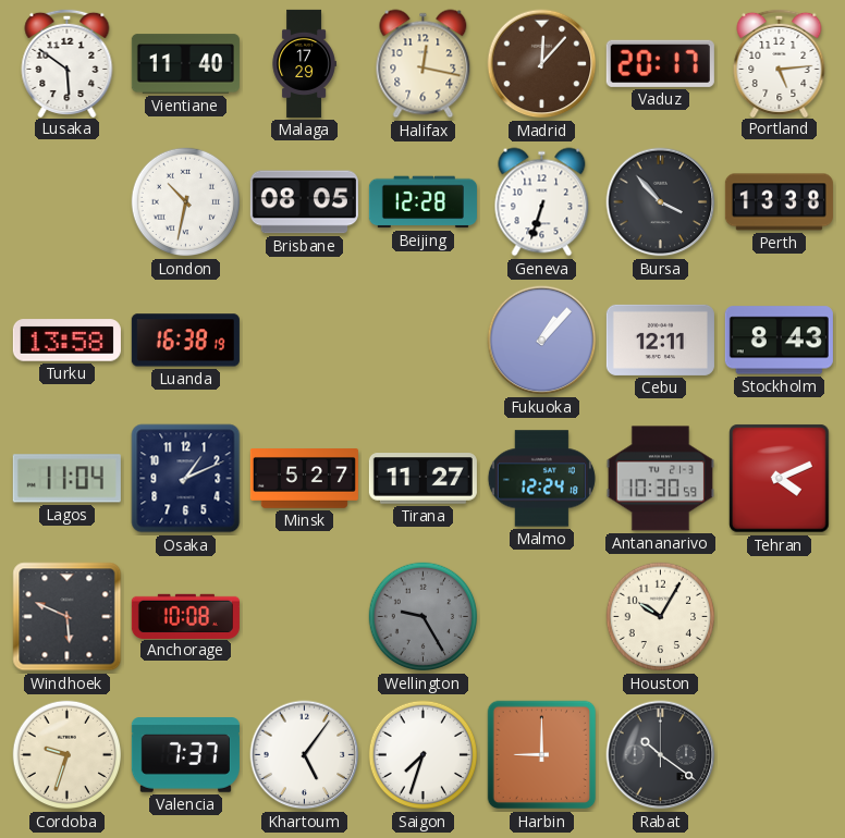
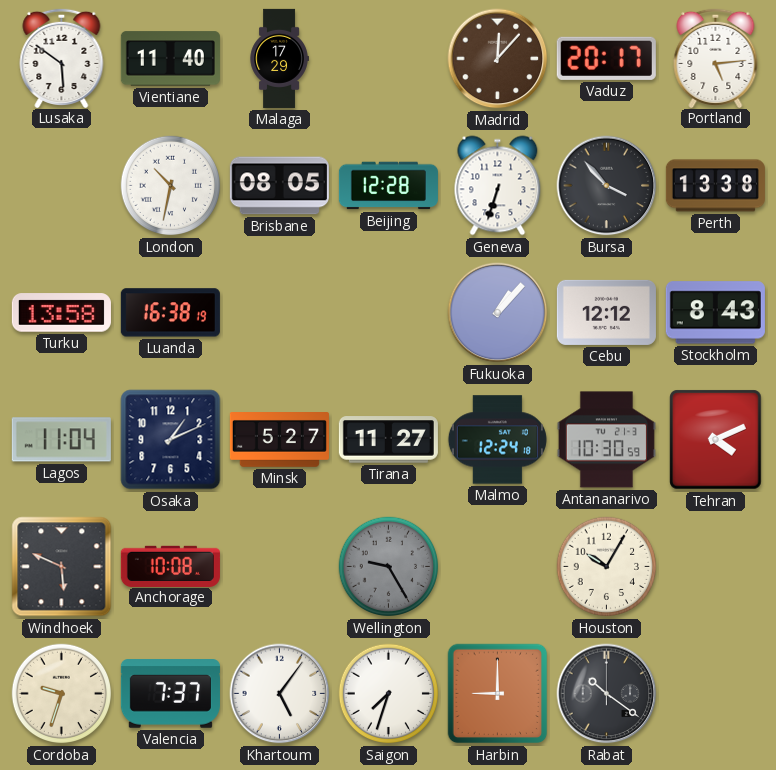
Halifax: 12:17 -> none
Cebu: 12:11 -> 12:12
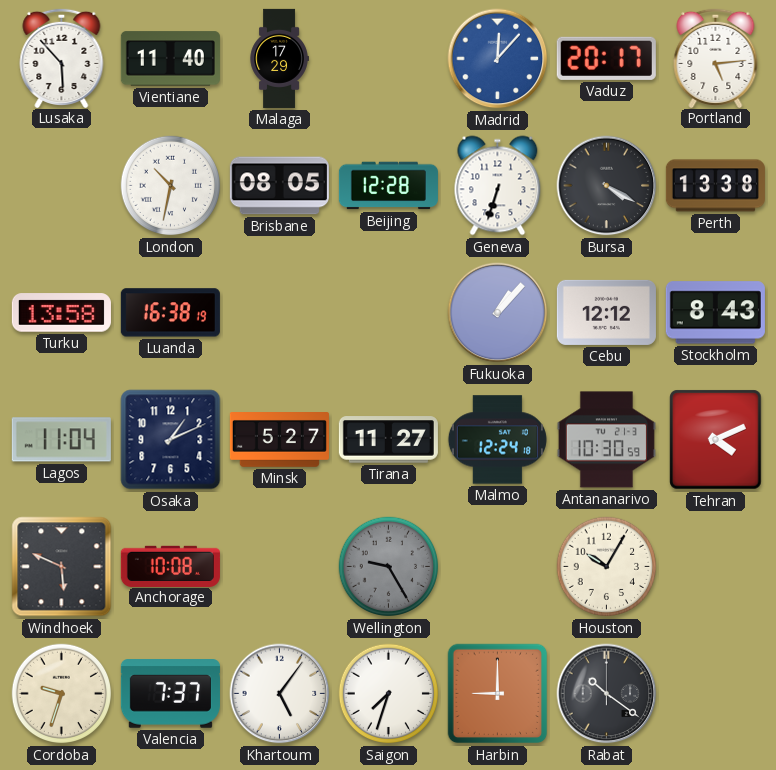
Lusaka: 5:51 -> 5:53
Madrid dial: brown -> blue
Bursa: 3:53 -> 4:20
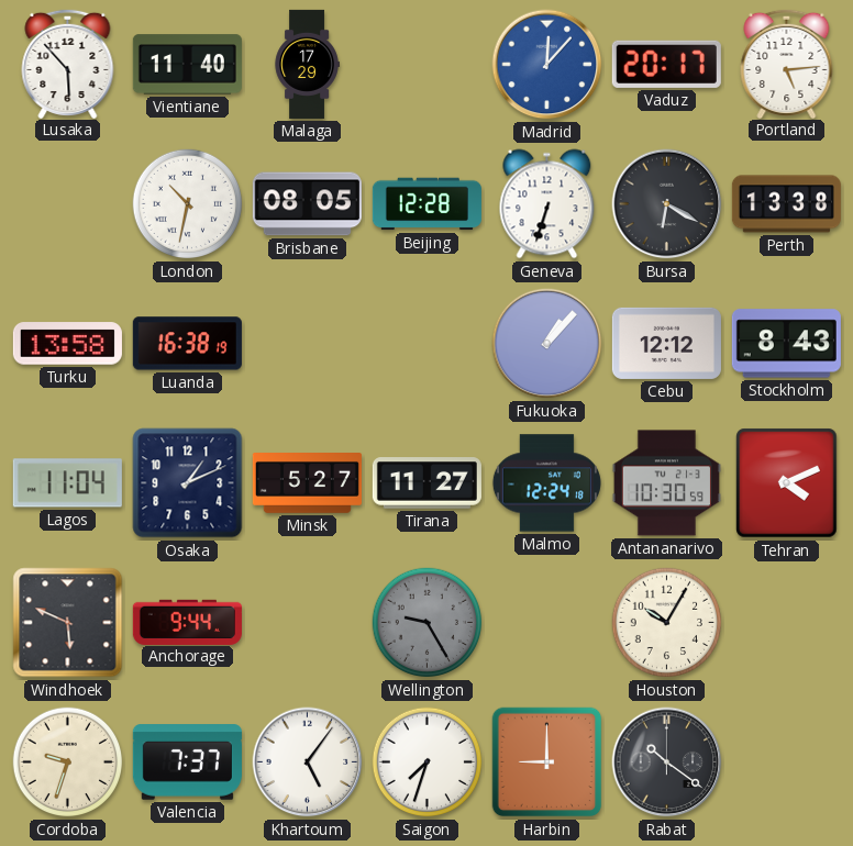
Bursa: 4:20 -> 6:20
Anchorage: 10:08 -> 9:44
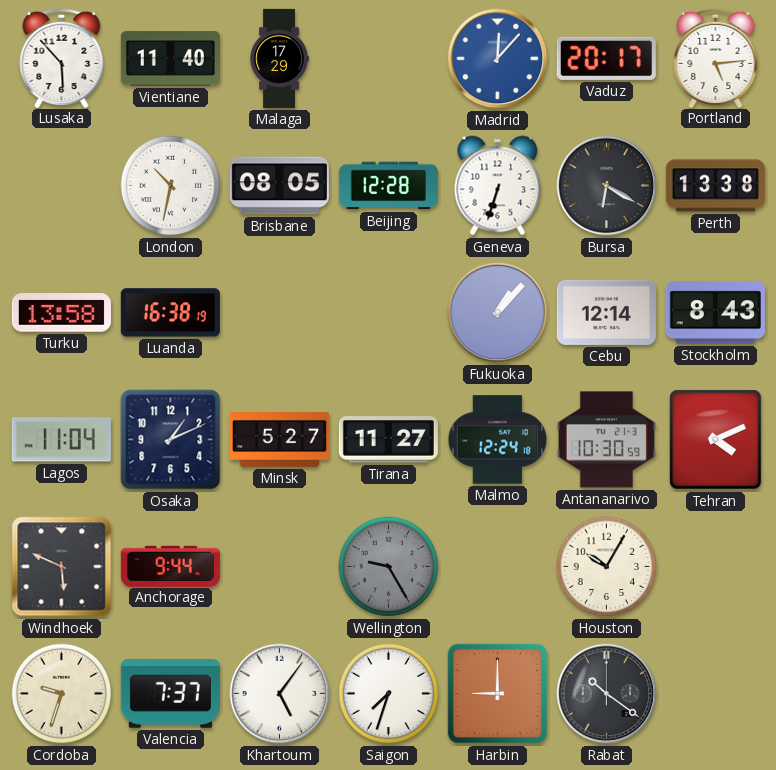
Cebu: 12:12 -> 12:14
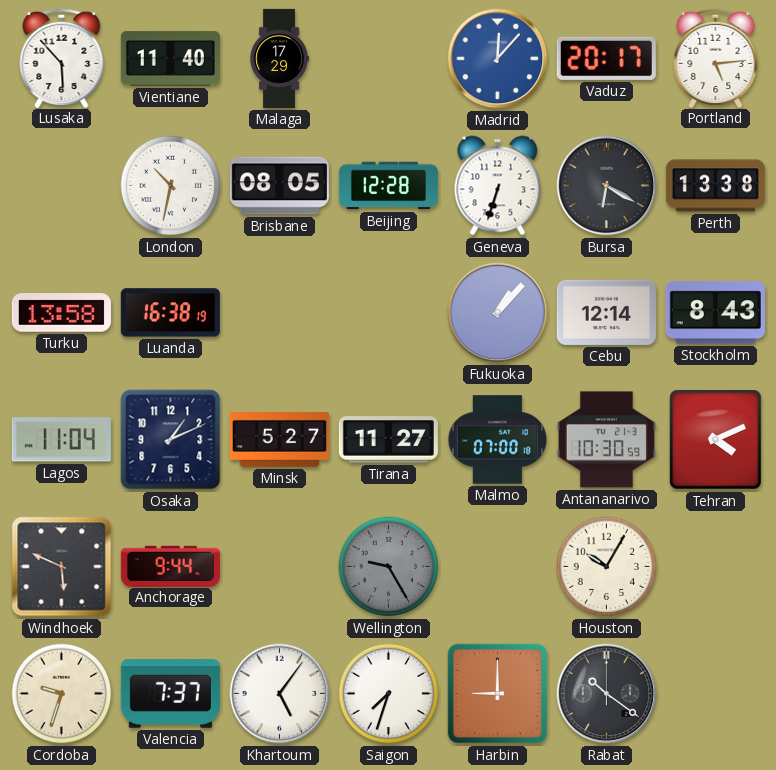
Malmo: 12:24 -> 07:00
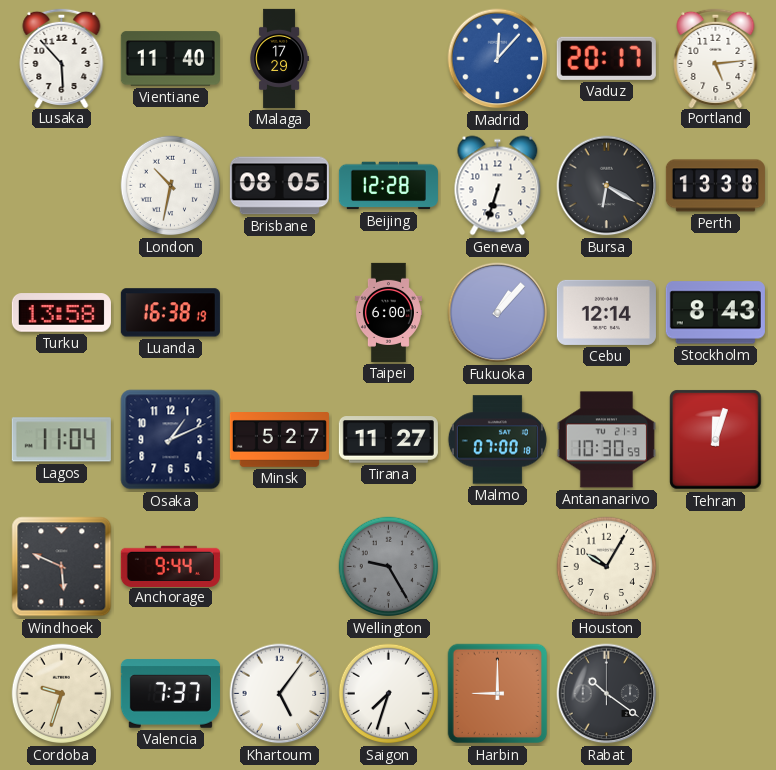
Taipei: none -> 6:00
Tehran: 4:11 -> 12:03
